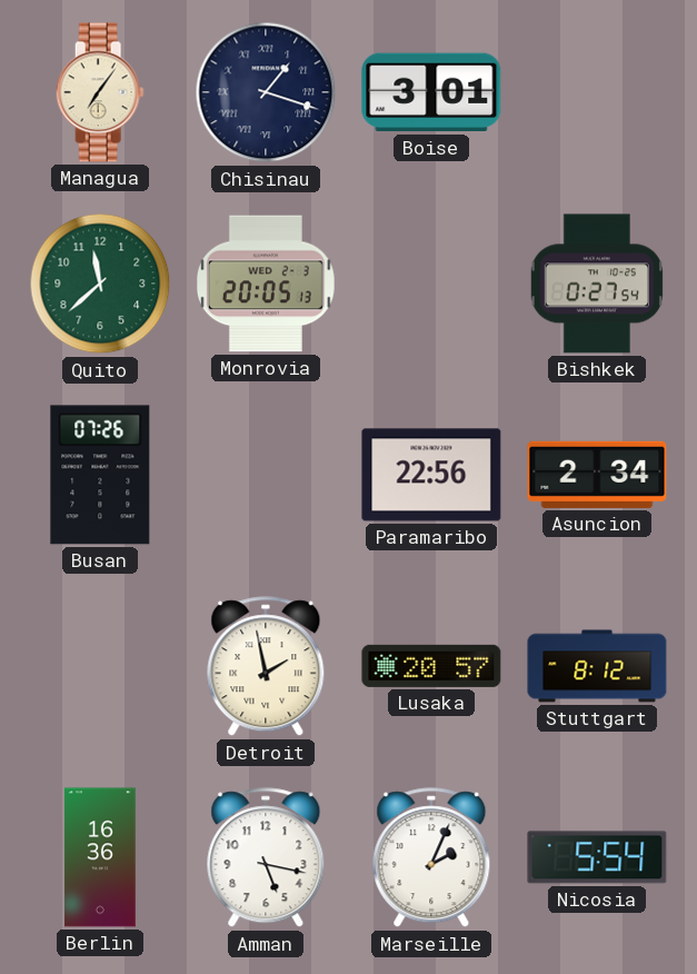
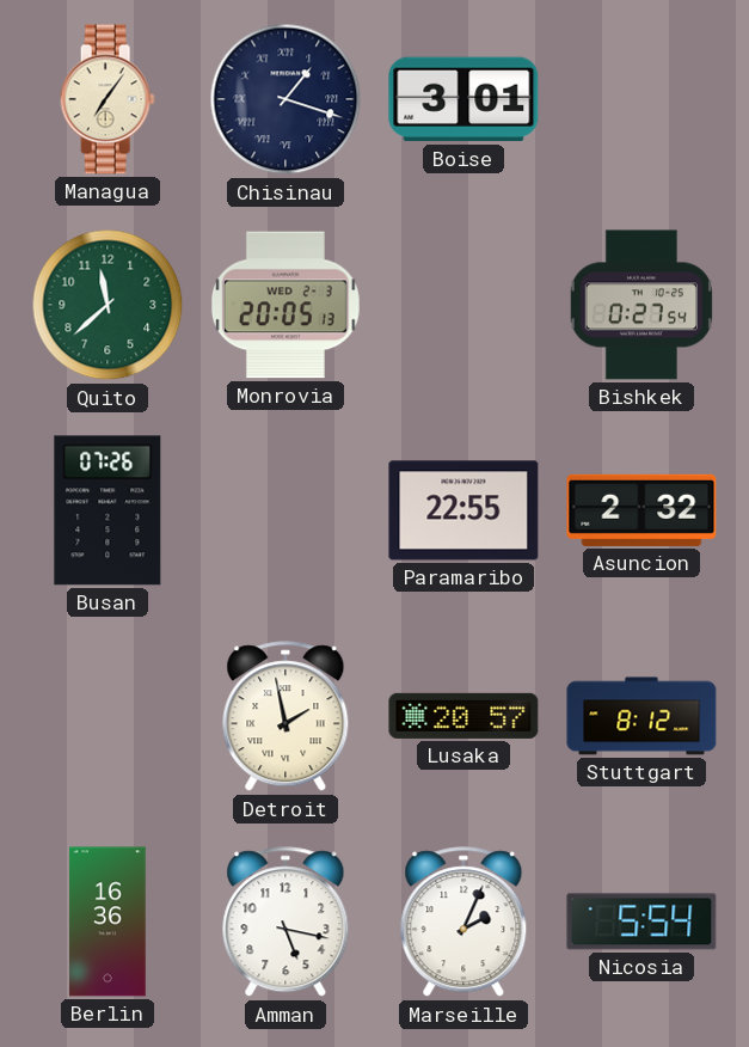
Paramaribo: 22:56 -> 22:55
Asuncion: 2:34 -> 2:32
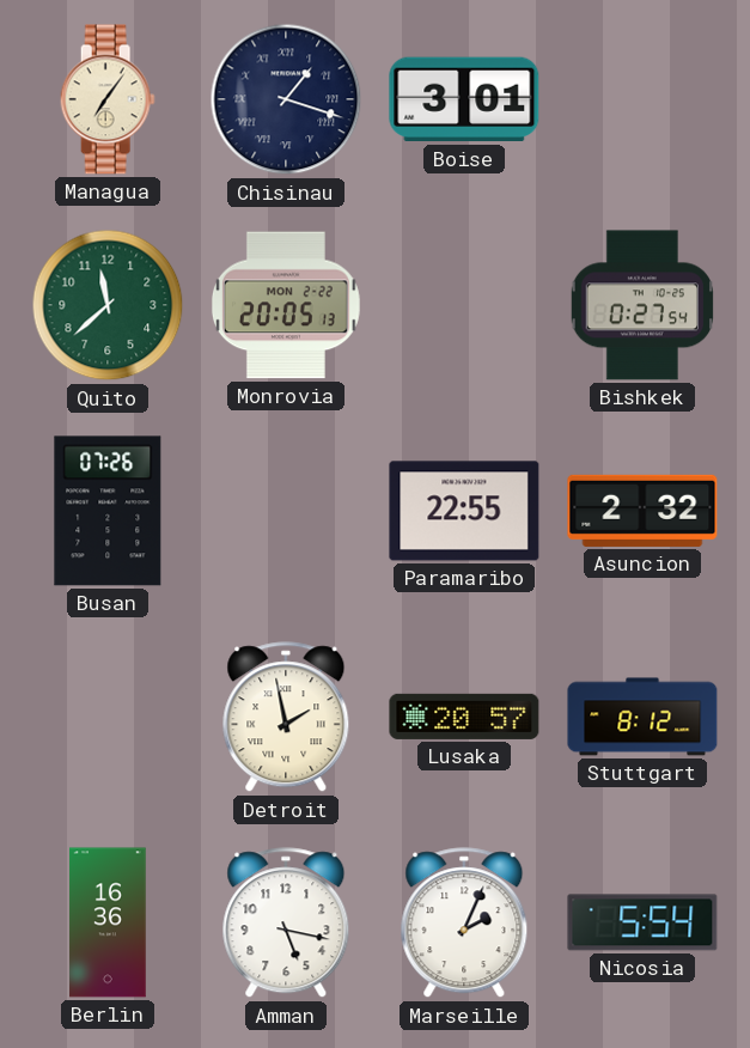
Monrovia date: WED 2-3 -> MON 2-22
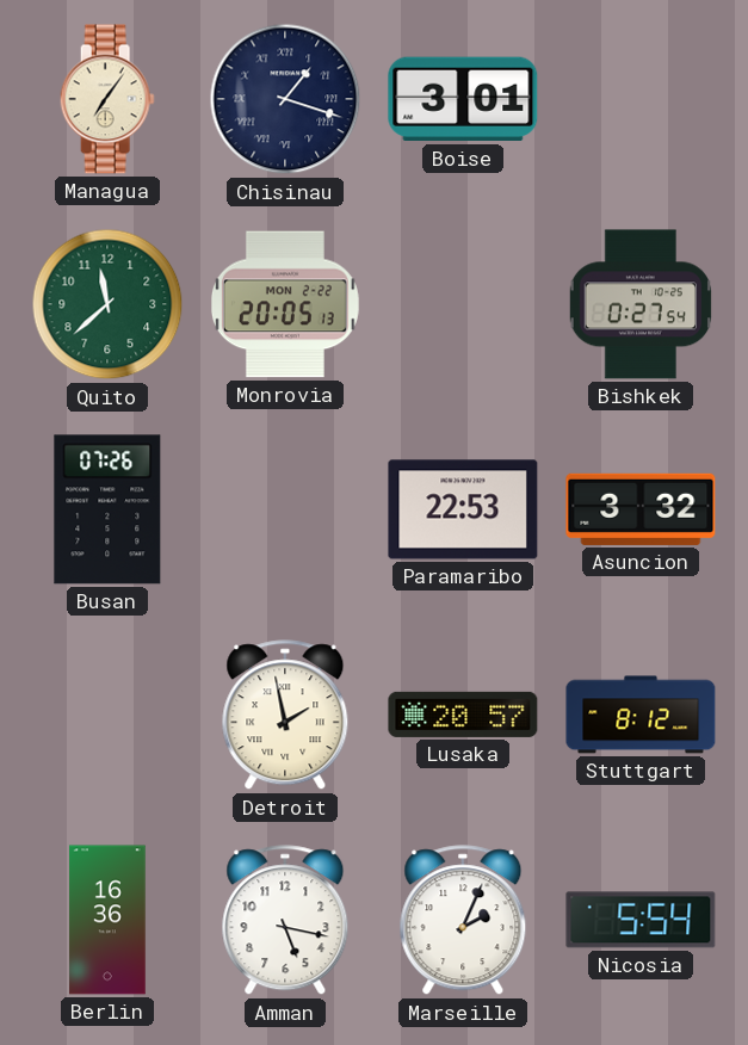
Paramaribo: 22:55 -> 22:53
Asuncion: 2:32 -> 3:32
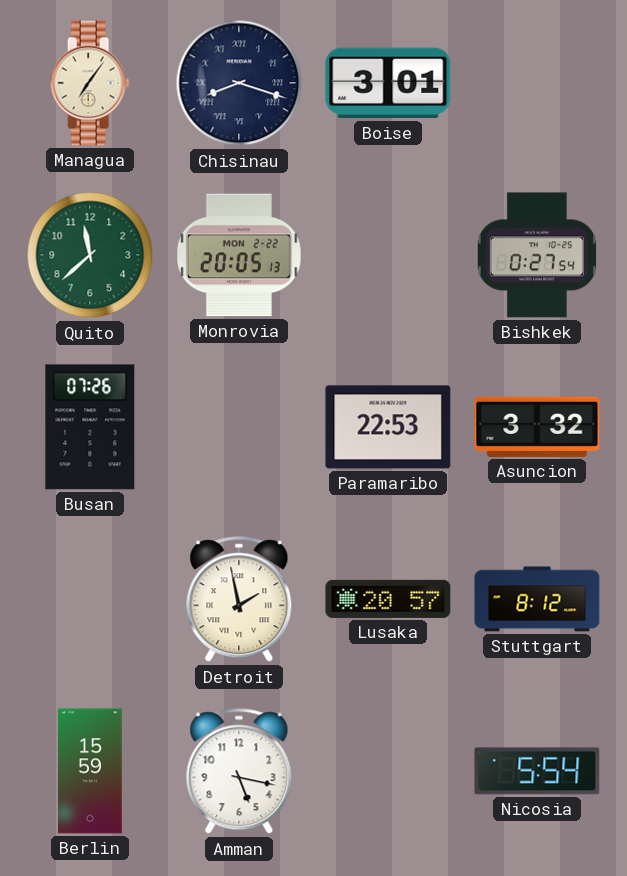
Chisinau: 1:18 -> 8:18
Berlin: 16:36 -> 15:59
Marseille: 2:04 -> none
